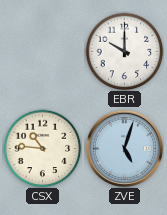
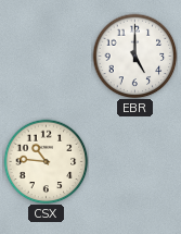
EBR: 10:00 -> 5:00
ZVE: 5:03 -> none
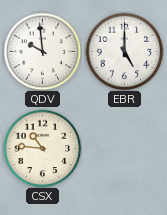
QDV: none -> 9:59
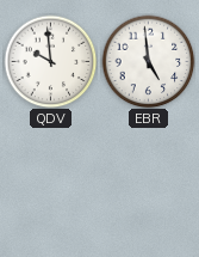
EBR: 5:00 -> 4:59
CSX: 10:46 -> none
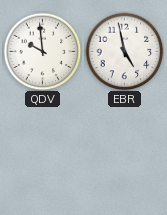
EBR: 4:59 -> 4:58
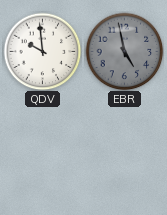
EBR dial: white -> grey
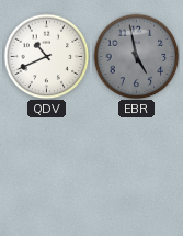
QDV: 9:59 -> 10:41
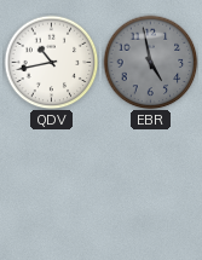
QDV: 10:41 -> 10:43
